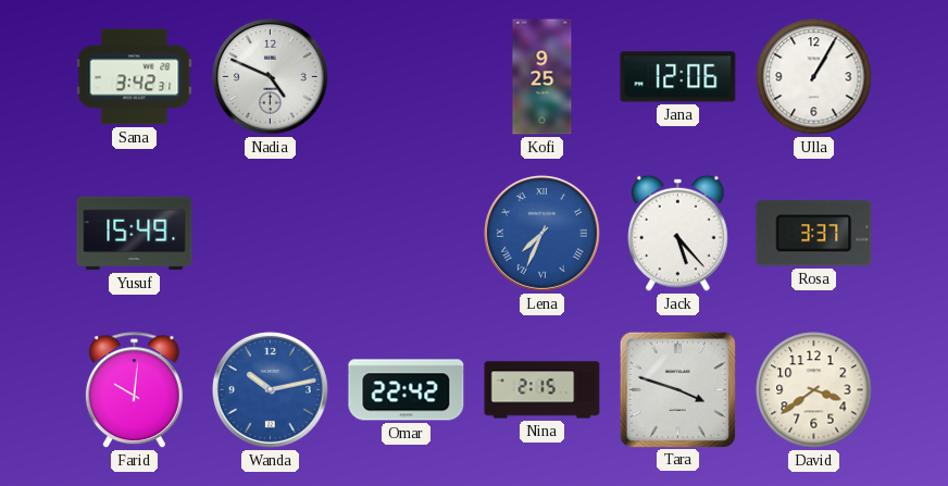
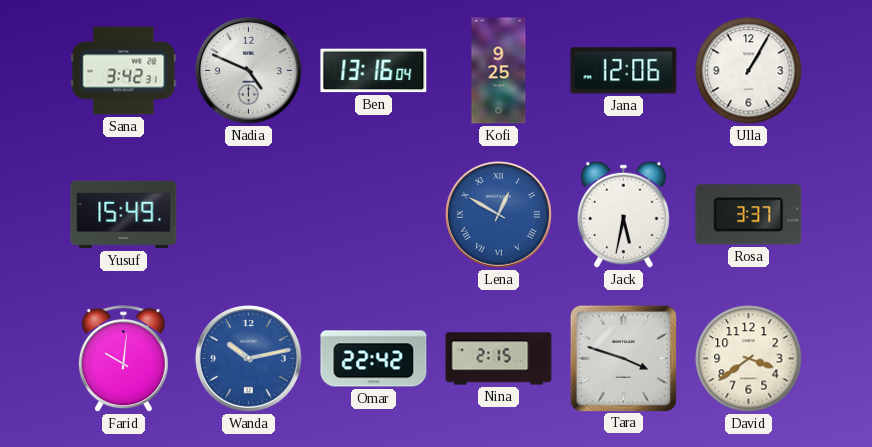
Ben: none -> 13:16
Lena: 7:34 -> 12:50
Jack: 5:23 -> 5:32
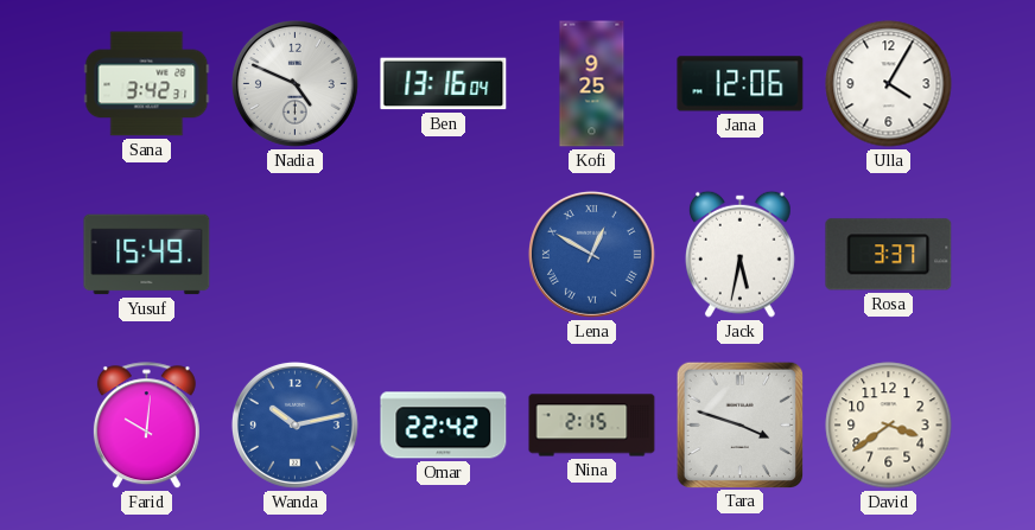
Ulla: 1:05 -> 4:05
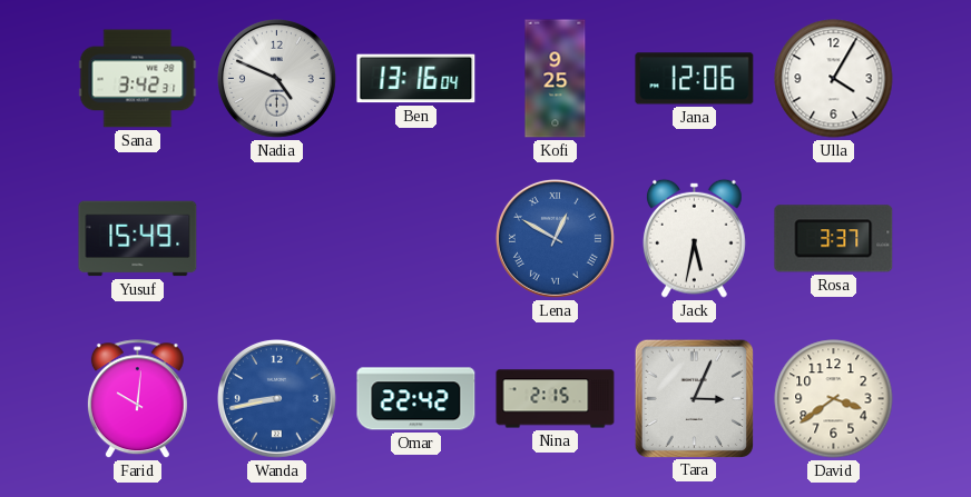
Wanda: 10:13 -> 8:43
Tara: 3:48 -> 3:04
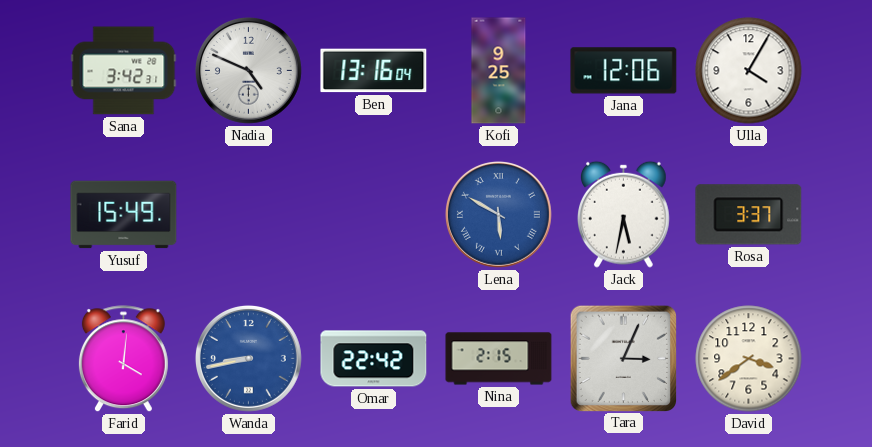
Lena: 12:50 -> 5:50
Farid: 10:01 -> 4:01
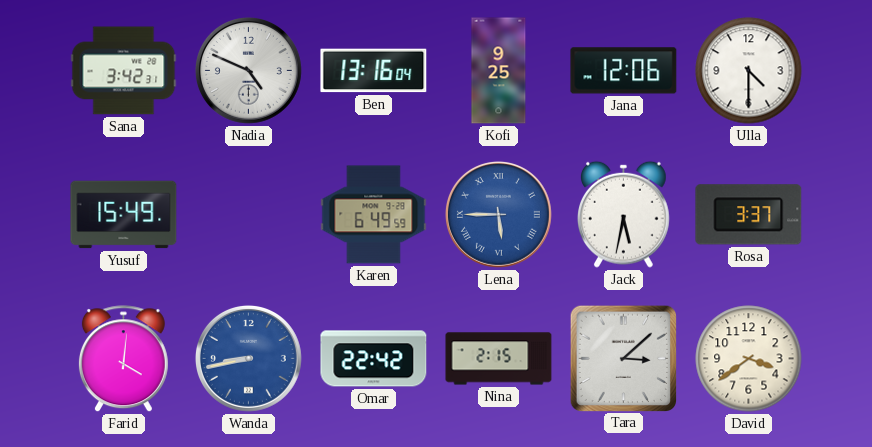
Ulla: 4:05 -> 4:30
Karen: none -> 6:49
Lena: 5:50 -> 5:45
Tara: 3:04 -> 3:08
